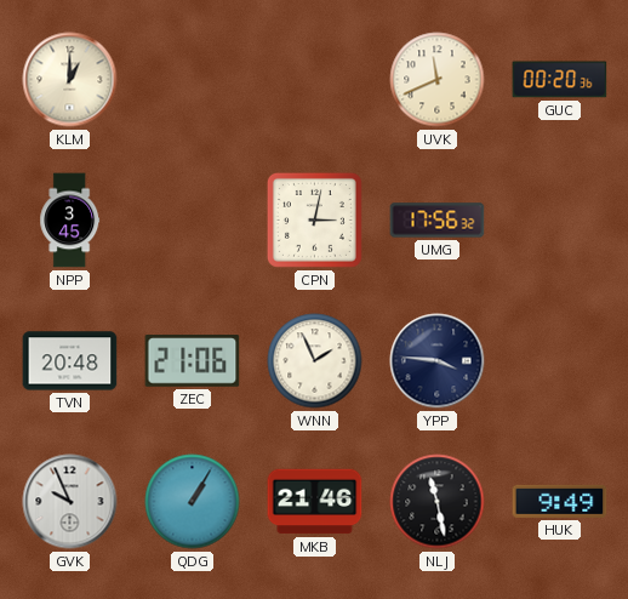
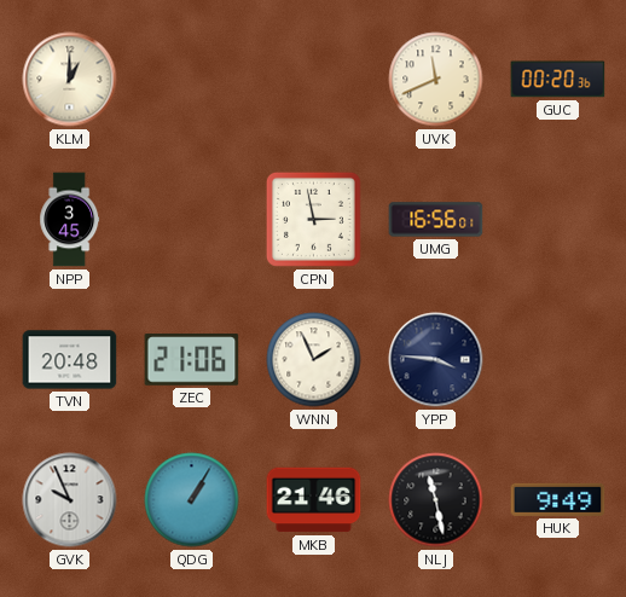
CPN: 3:02 -> 2:58
UMG: 17:56 -> 16:56
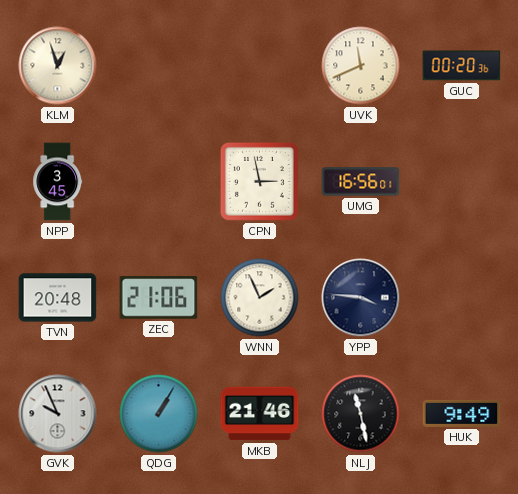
KLM: 1:00 -> 12:57
